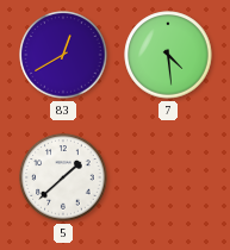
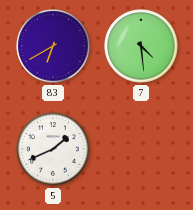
83: 12:40 -> 6:40
5: 1:38 -> 1:41
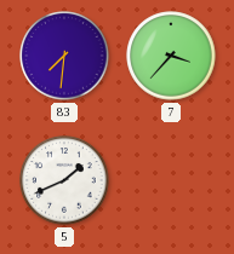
83: 6:40 -> 7:31
7: 4:29 -> 3:37
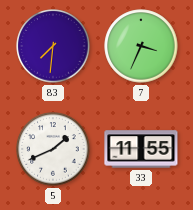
7: 3:37 -> 3:34
33: none -> 11:55
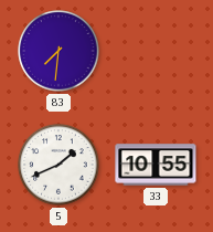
7: 3:34 -> none
33: 11:55 -> 10:55
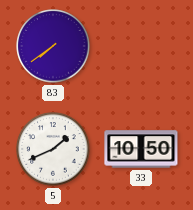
83: 7:31 -> 7:39
33: 10:55 -> 10:50
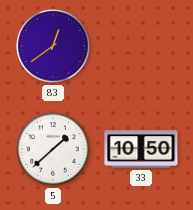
83: 7:39 -> 12:39
5: 1:41 -> 1:38
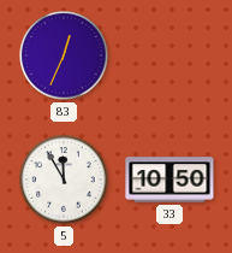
83: 12:39 -> 12:34
5: 1:38 -> 11:55
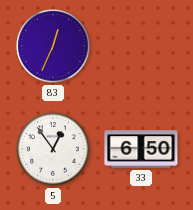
5: 11:55 -> 12:54
33: 10:50 -> 6:50
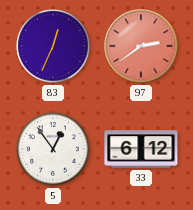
97: none -> 2:39
33: 6:50 -> 6:12
